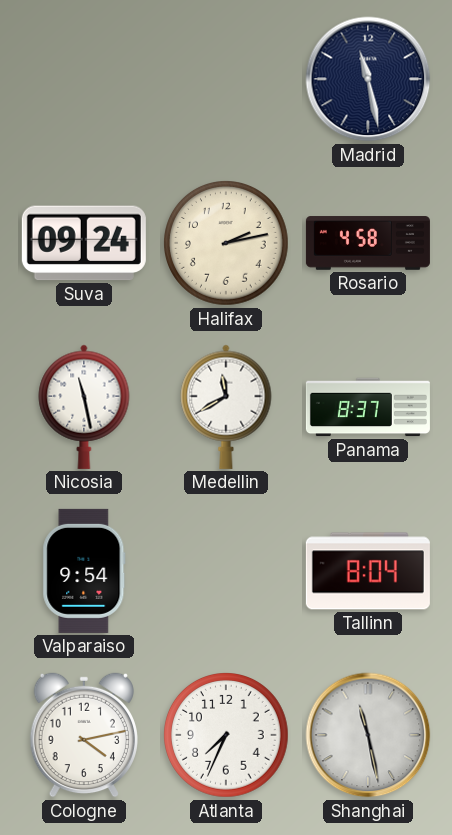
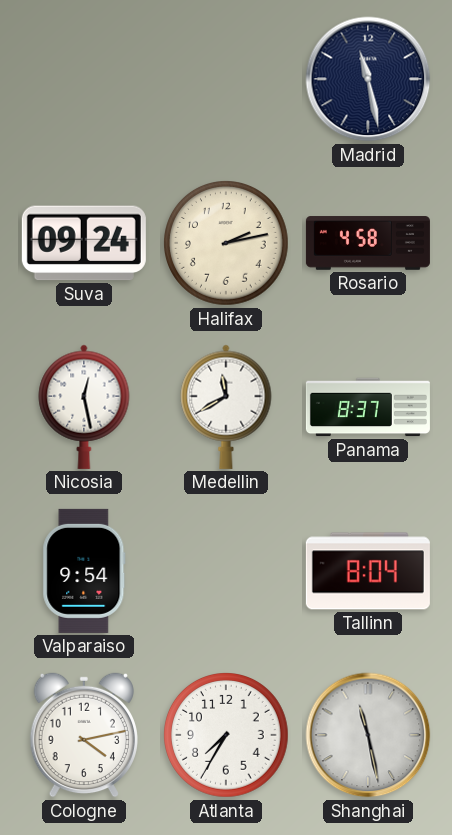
Nicosia: 11:28 -> 12:28
Atlanta: 7:34 -> 7:35
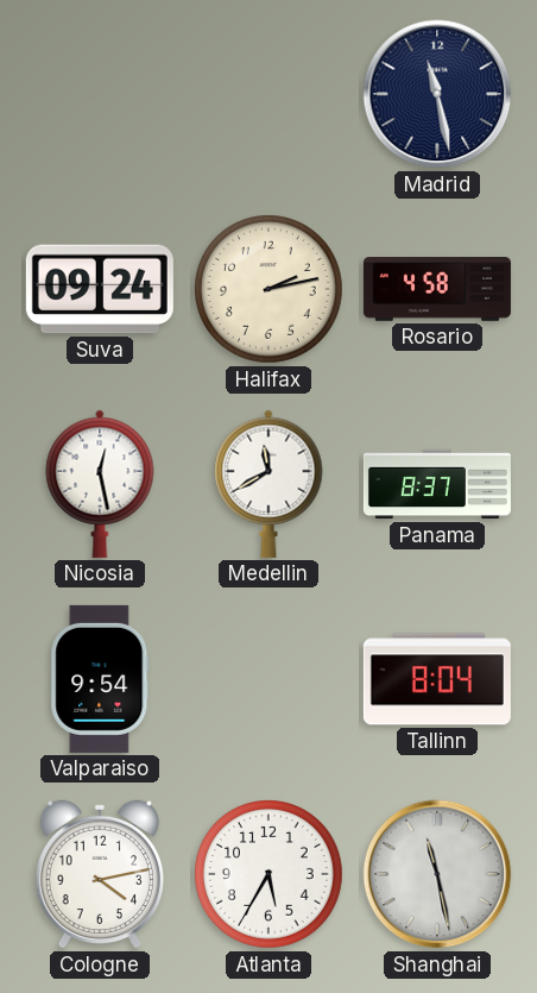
Atlanta: 7:35 -> 5:35
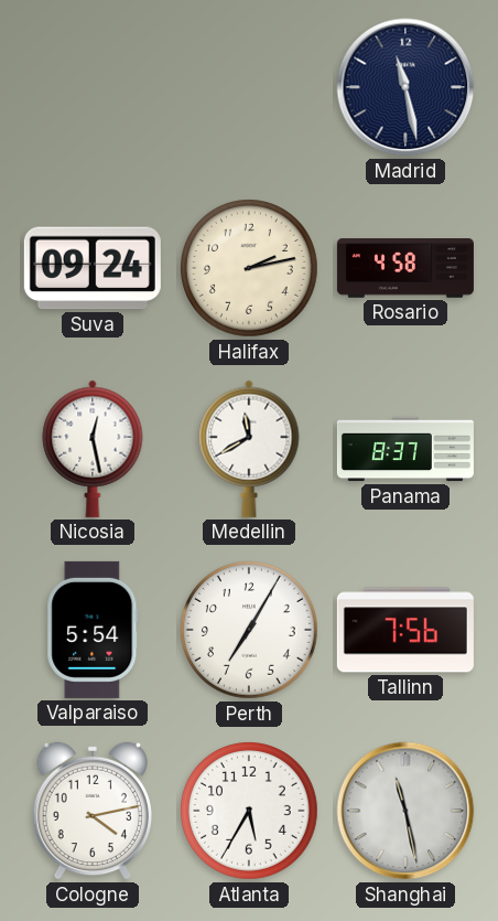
Valparaiso: 9:54 -> 5:54
Perth: none -> 7:05
Tallinn: 8:04 -> 7:56
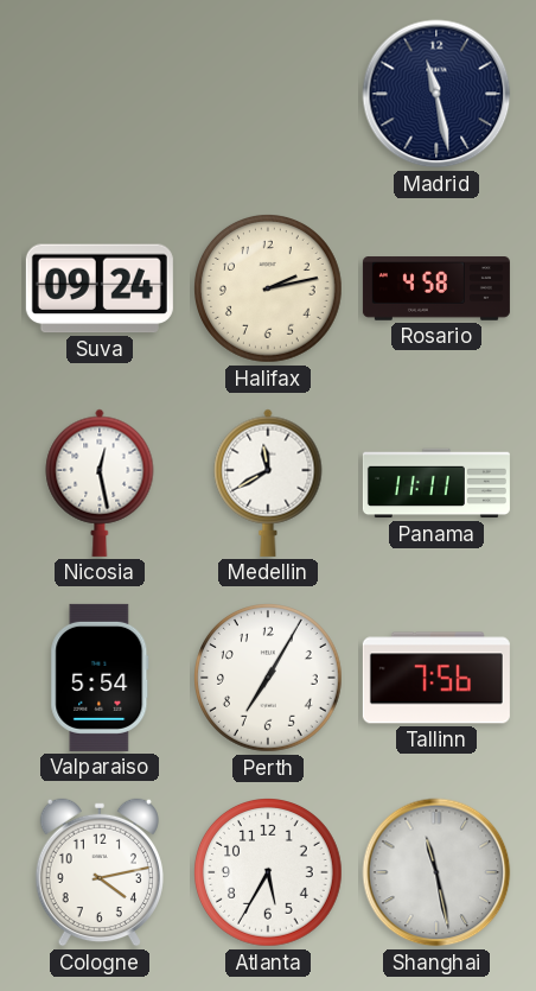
Panama: 8:37 -> 11:11
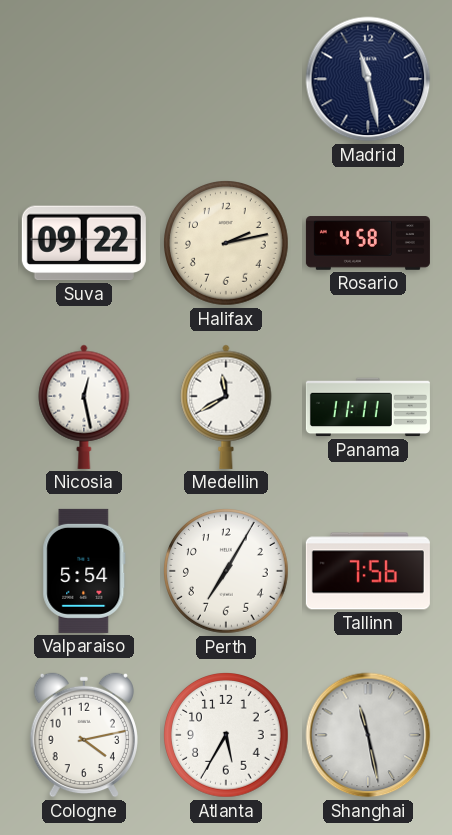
Suva: 09:24 -> 09:22
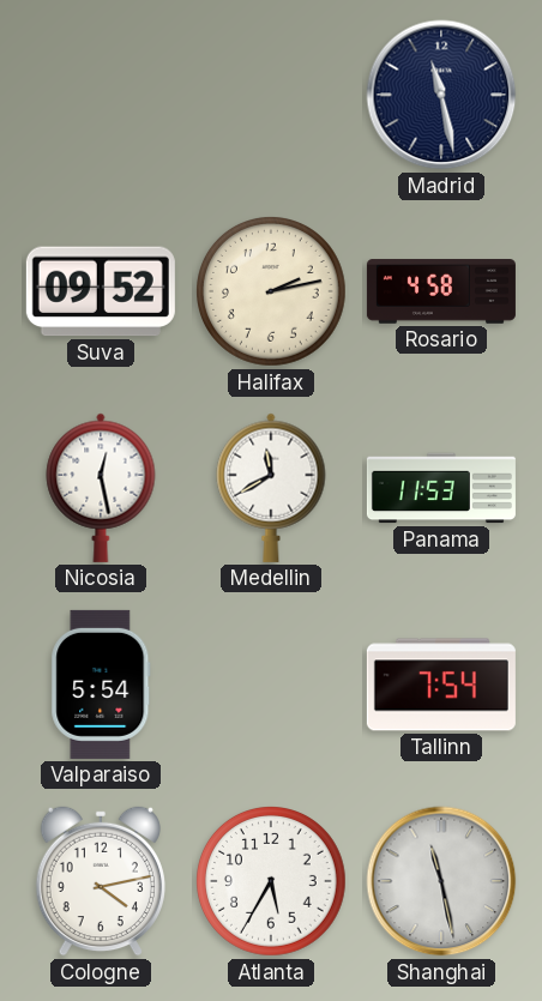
Suva: 09:22 -> 09:52
Panama: 11:11 -> 11:53
Perth: 7:05 -> none
Tallinn: 7:56 -> 7:54
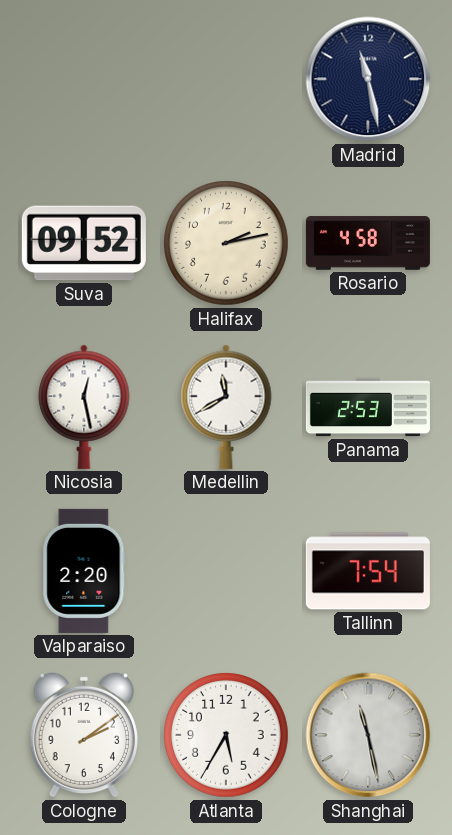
Panama: 11:53 -> 2:53
Valparaiso: 5:54 -> 2:20
Cologne: 4:13 -> 2:09
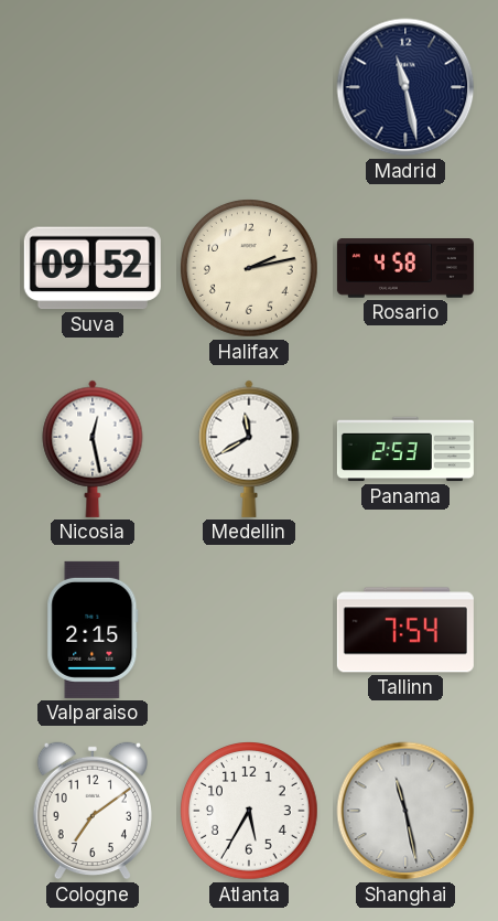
Valparaiso: 2:20 -> 2:15
Cologne: 2:09 -> 7:09
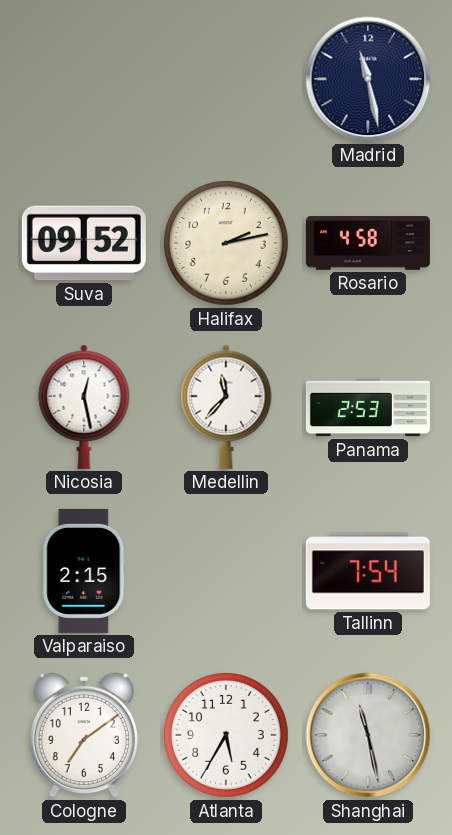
Medellin: 11:40 -> 11:37
